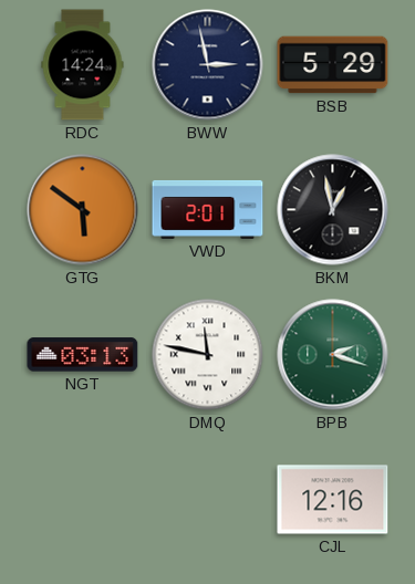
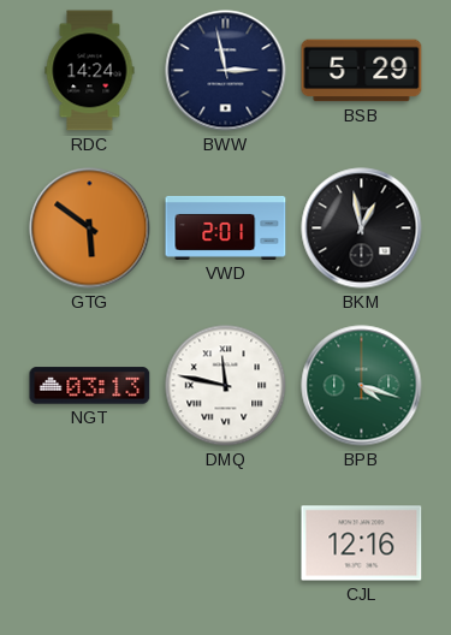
BPB: 2:18 -> 4:18
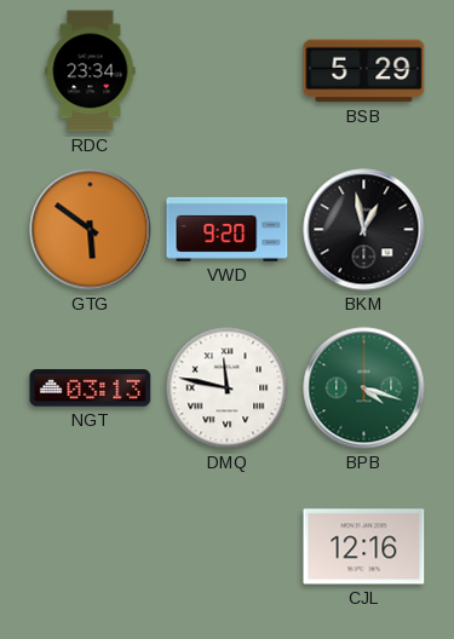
RDC: 14:24 -> 23:34
BWW: 2:58 -> none
VWD: 2:01 -> 9:20
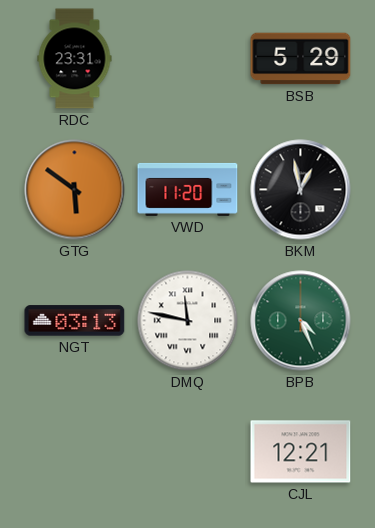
RDC: 23:34 -> 23:31
VWD: 9:20 -> 11:20
BPB: 4:18 -> 4:26
CJL: 12:16 -> 12:21
